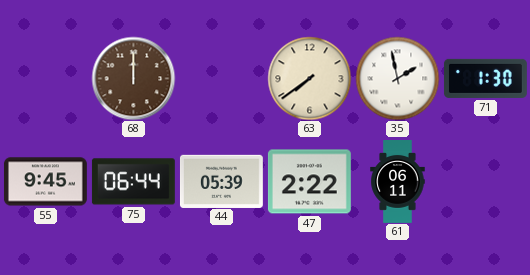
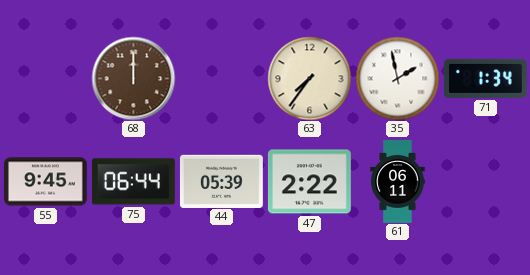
63: 7:39 -> 7:36
71: 1:30 -> 1:34
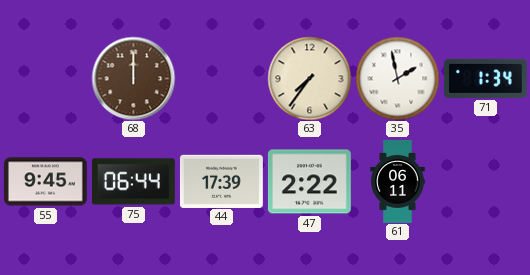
44: 05:39 -> 17:39
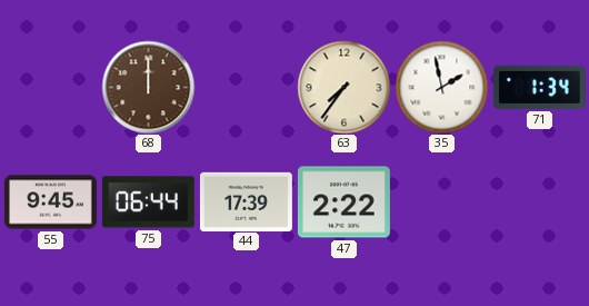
61: 06:11 -> none
